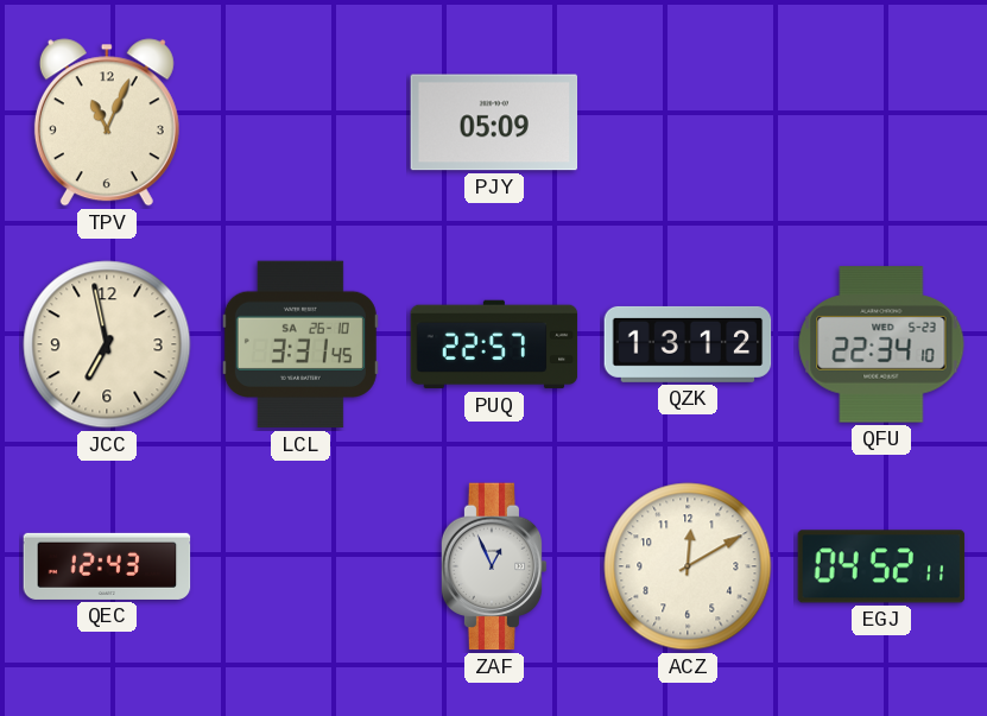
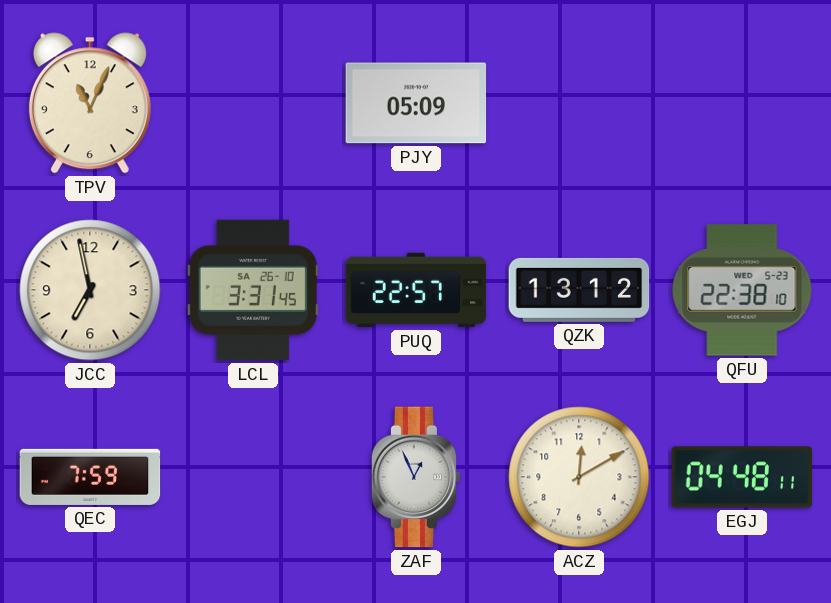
QFU: 22:34 -> 22:38
QEC: 12:43 -> 7:59
EGJ: 04:52 -> 04:48
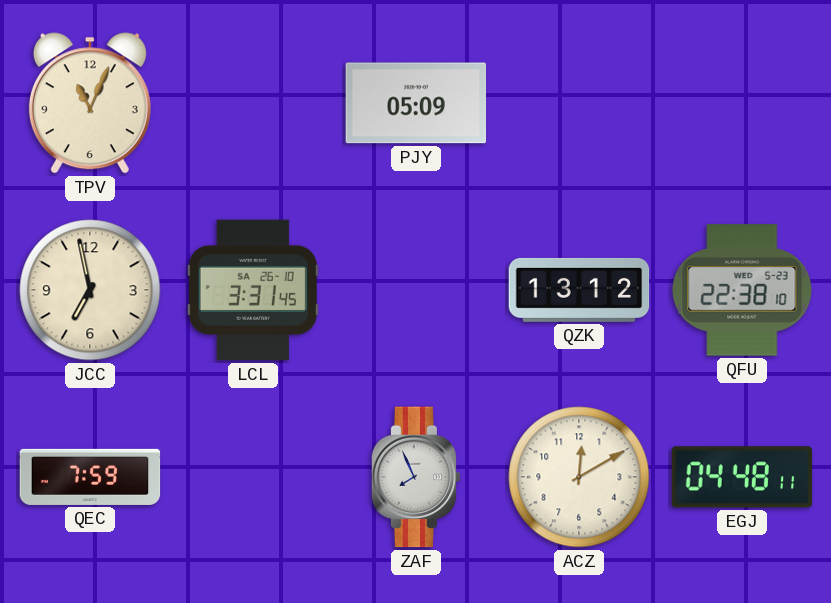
PUQ: 22:57 -> none
ZAF: 12:56 -> 7:56
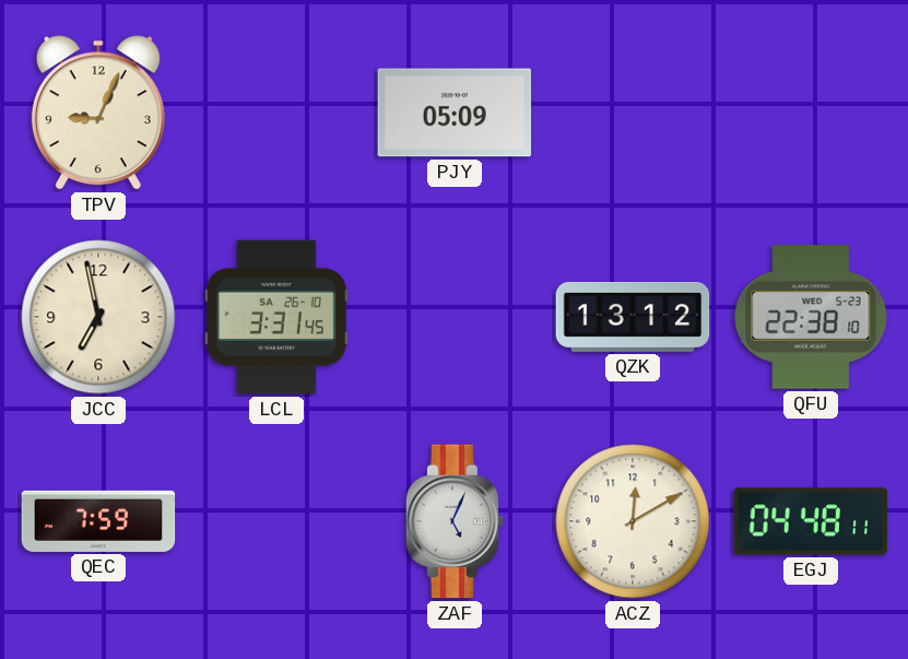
TPV: 11:04 -> 9:04
ZAF: 7:56 -> 5:04
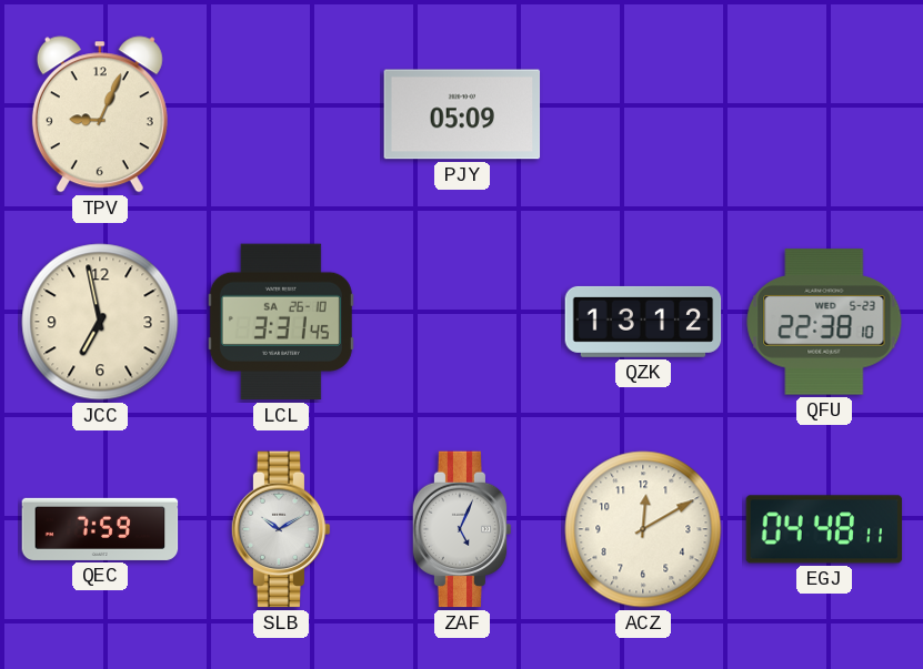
SLB: none -> 10:10
